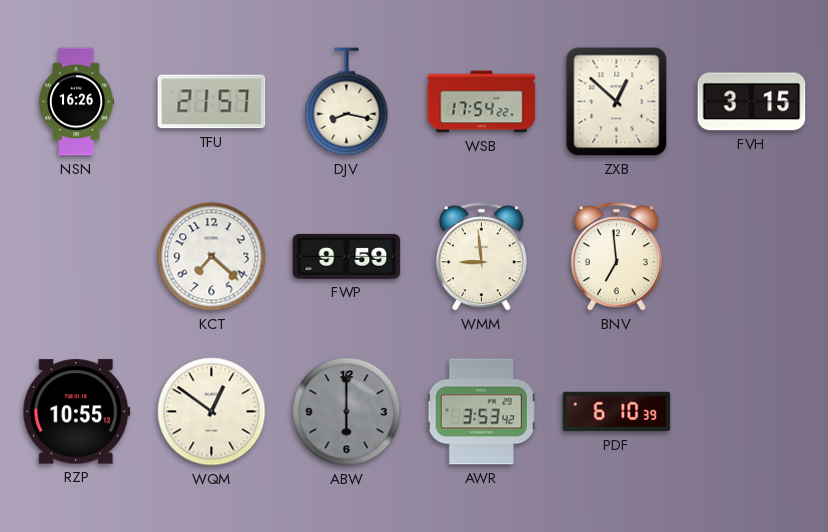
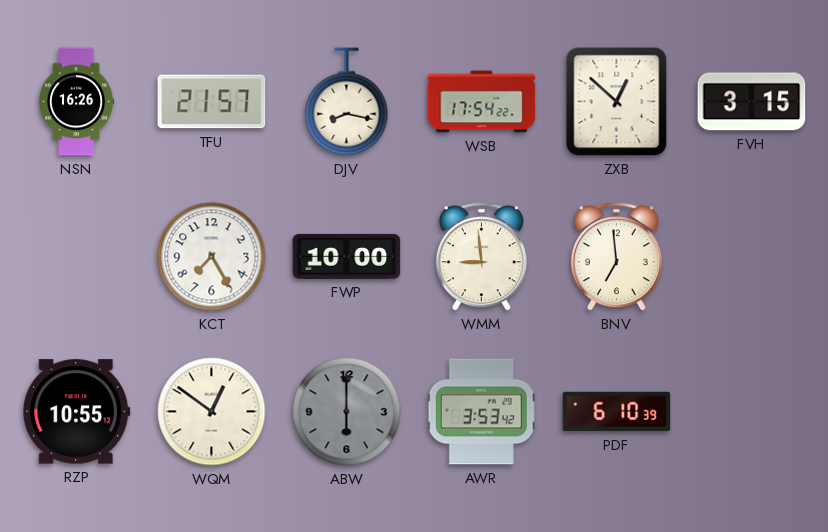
KCT: 7:22 -> 7:25
FWP: 9:59 -> 10:00
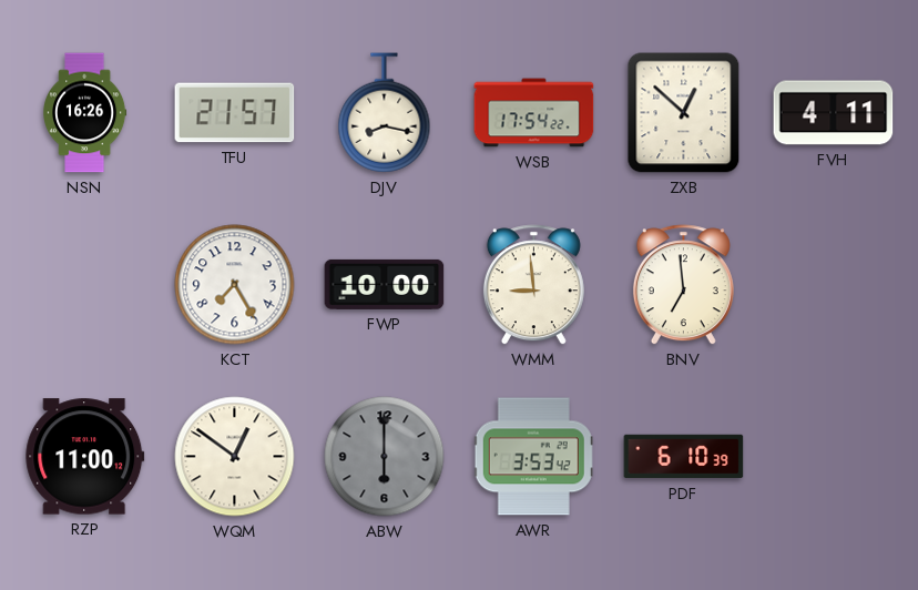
FVH: 3:15 -> 4:11
RZP: 10:55 -> 11:00
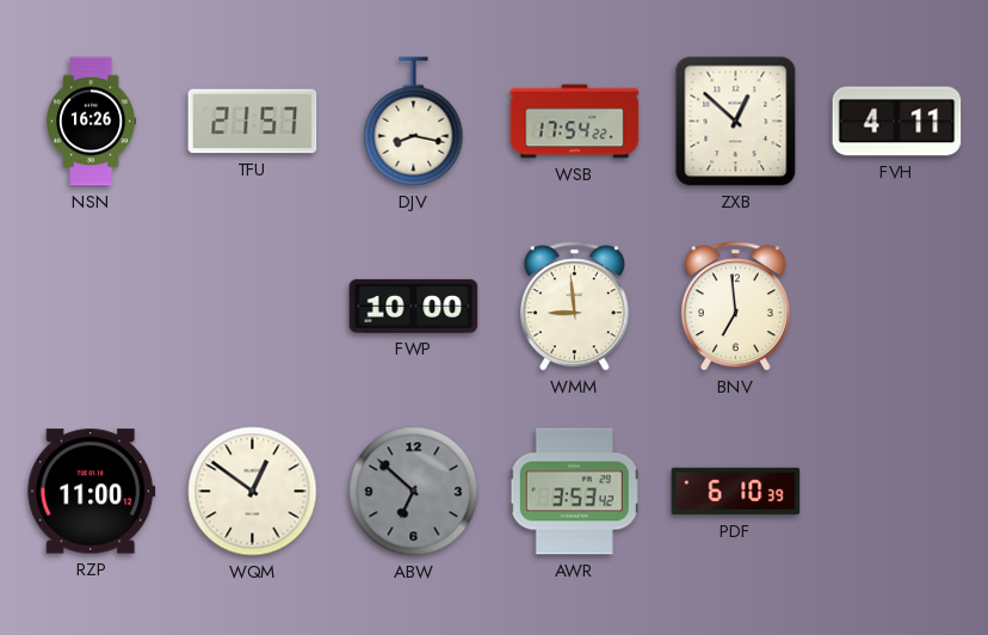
KCT: 7:25 -> none
ABW: 6:00 -> 6:52
